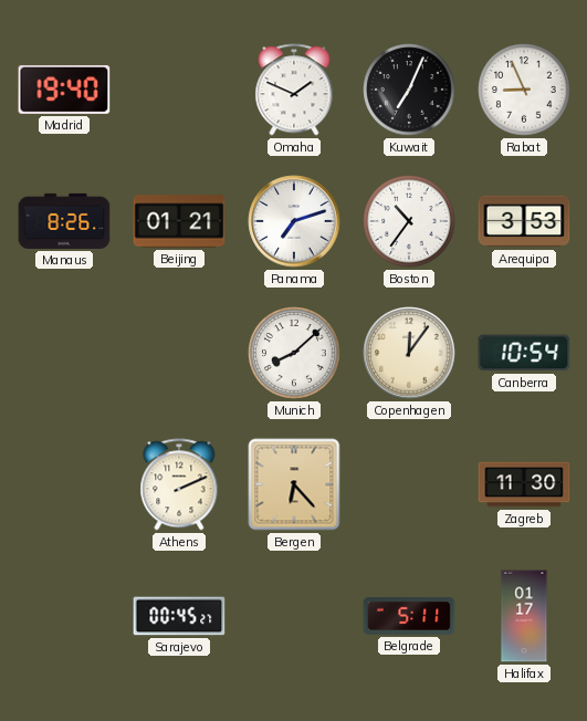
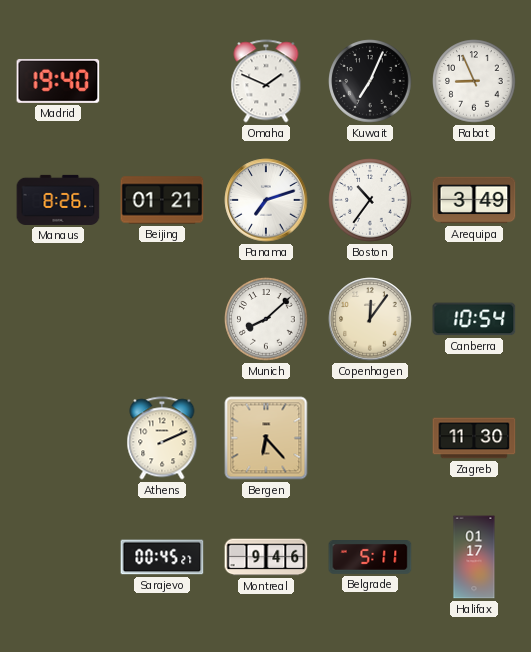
Arequipa: 3:53 -> 3:49
Montreal: none -> 9:46
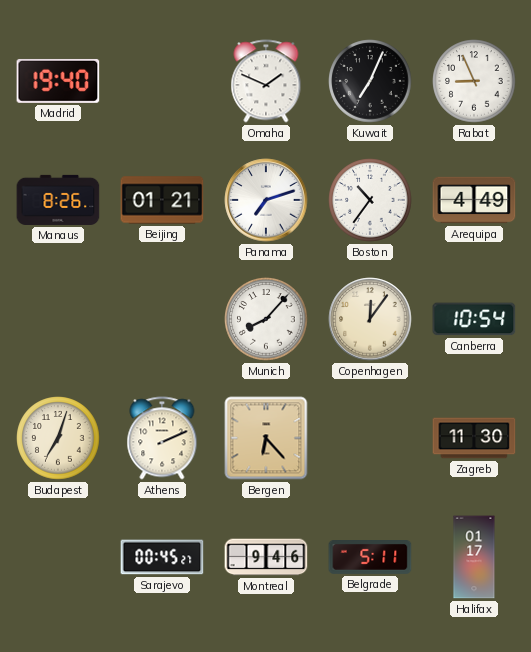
Arequipa: 3:49 -> 4:49
Munich: 8:08 -> 8:07
Budapest: none -> 7:03
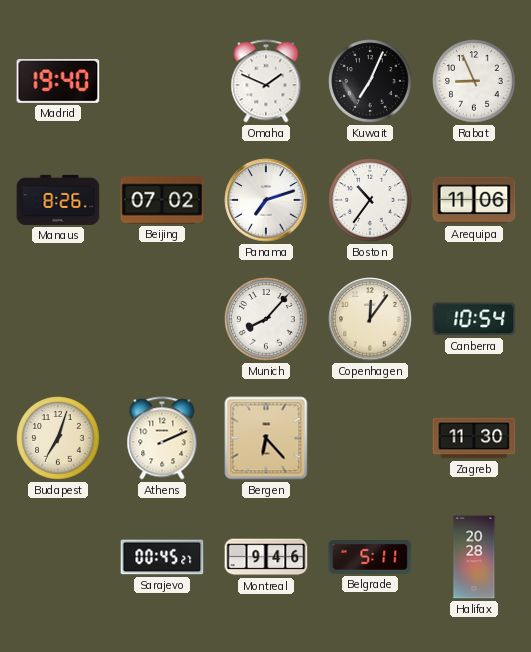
Beijing: 01:21 -> 07:02
Arequipa: 4:49 -> 11:06
Halifax: 01:17 -> 20:28
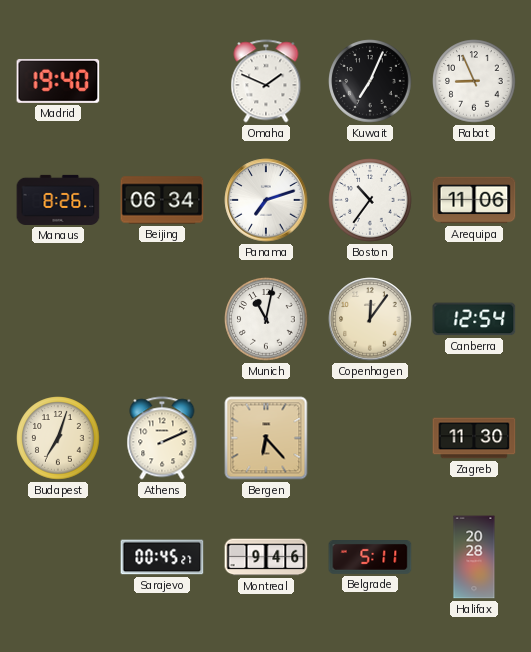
Beijing: 07:02 -> 06:34
Munich: 8:07 -> 11:02
Canberra: 10:54 -> 12:54
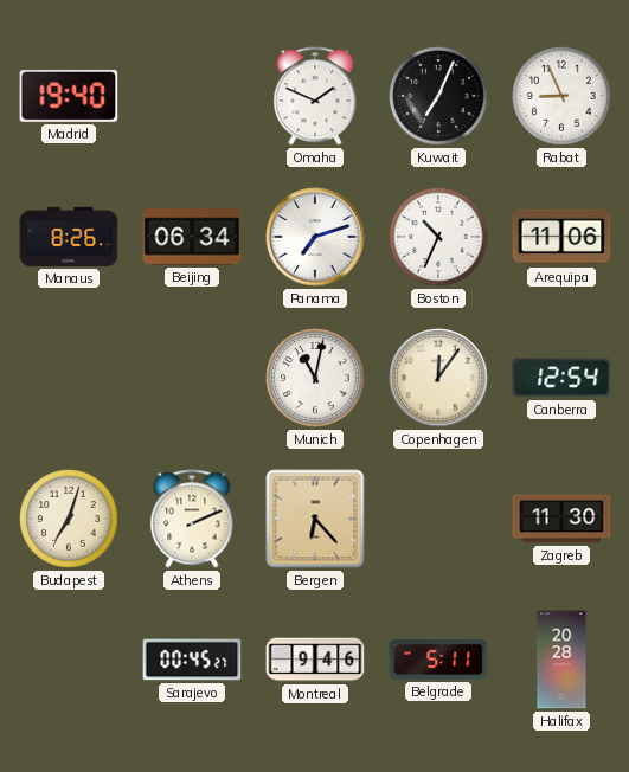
Boston: 10:36 -> 10:34
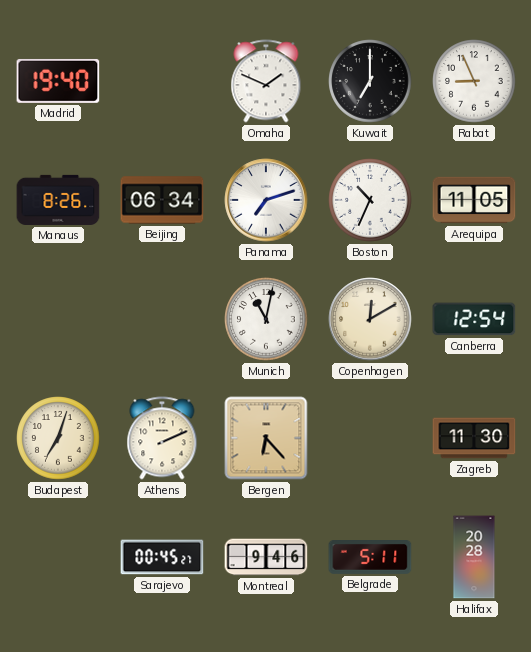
Kuwait: 7:04 -> 7:00
Arequipa: 11:06 -> 11:05
Copenhagen: 12:06 -> 12:10
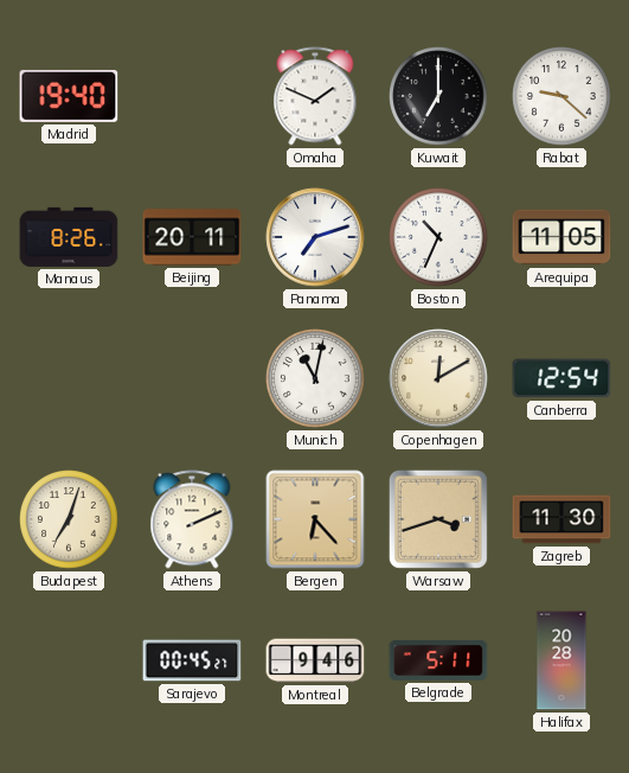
Rabat: 8:56 -> 9:22
Beijing: 06:34 -> 20:11
Warsaw: none -> 3:42
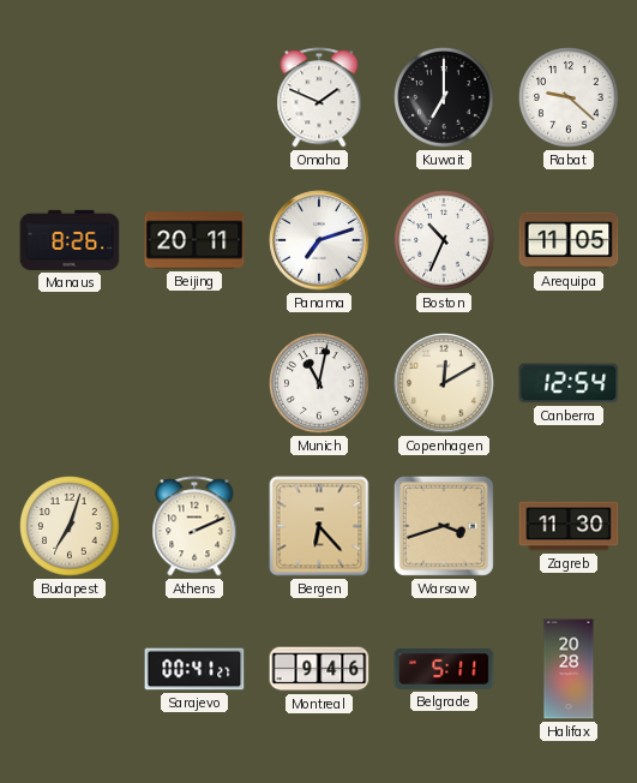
Madrid: 19:40 -> none
Sarajevo: 00:45 -> 00:41
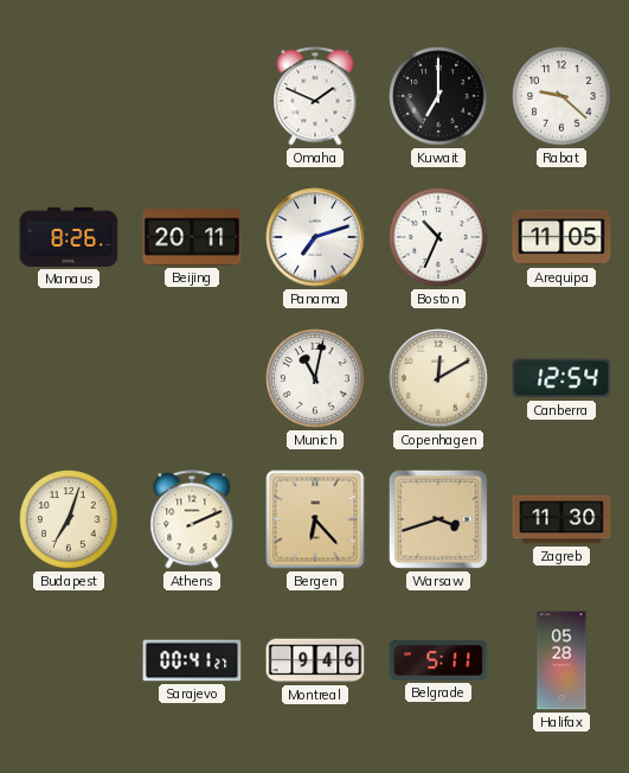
Halifax: 20:28 -> 05:28
